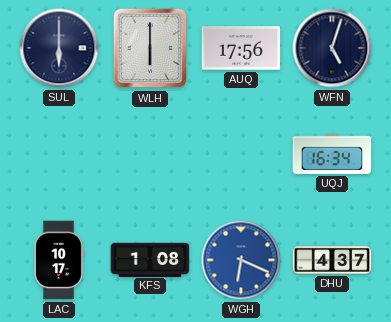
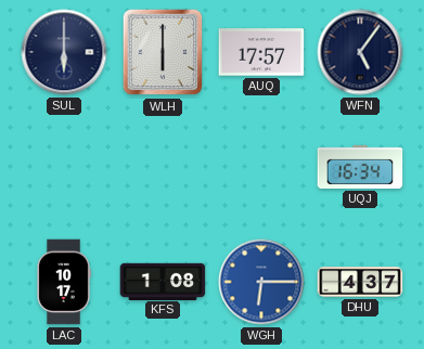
AUQ: 17:56 -> 17:57
WFN: 5:03 -> 5:06
WGH: 6:19 -> 6:15
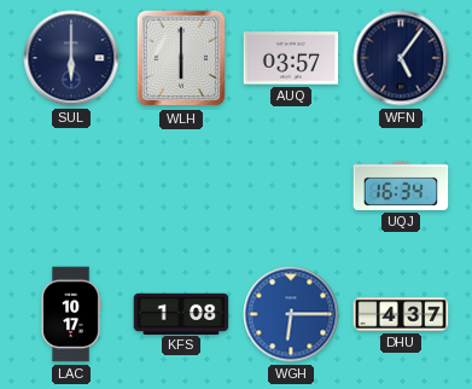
AUQ: 17:57 -> 03:57
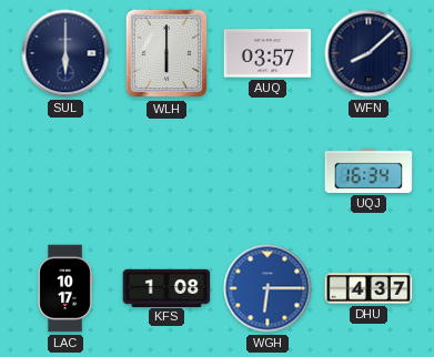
WFN: 5:06 -> 8:08
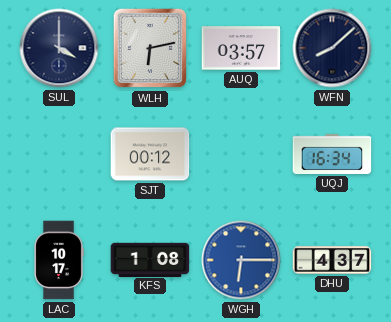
SUL: 6:00 -> 4:00
WLH: 6:00 -> 6:13
SJT: none -> 00:12
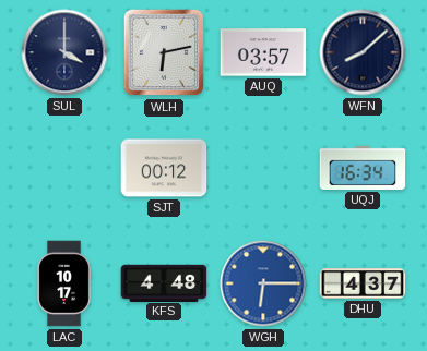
KFS: 1:08 -> 4:48
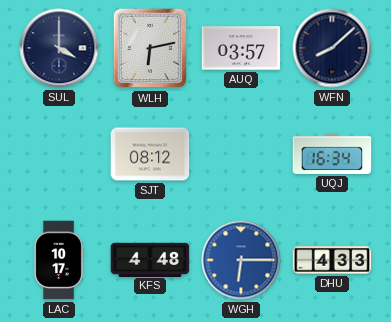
SJT: 00:12 -> 08:12
DHU: 4:37 -> 4:33
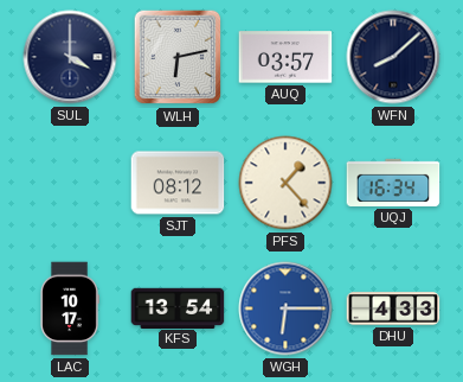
PFS: none -> 1:23
KFS: 4:48 -> 13:54
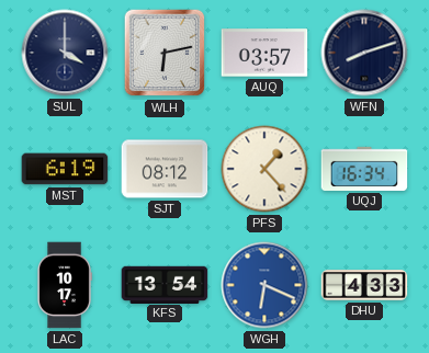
WFN: 8:08 -> 8:12
MST: none -> 6:19
WGH: 6:15 -> 6:19
